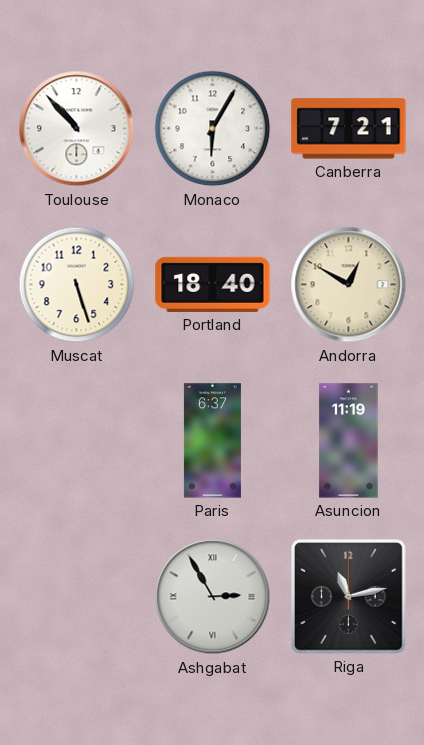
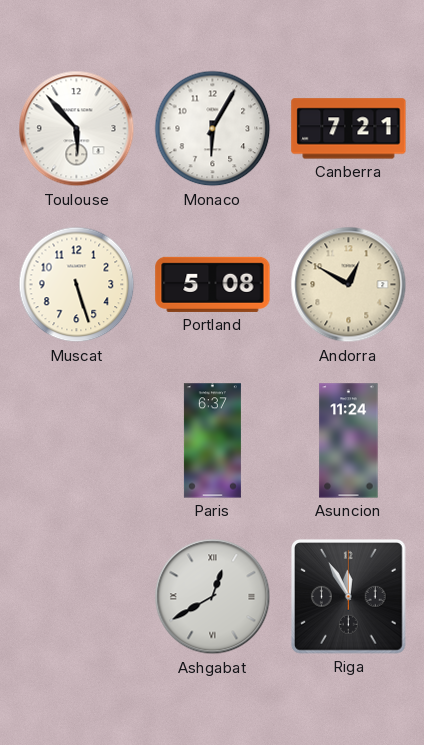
Toulouse: 10:53 -> 5:53
Portland: 18:40 -> 5:08
Asuncion: 11:19 -> 11:24
Ashgabat: 2:55 -> 12:40
Riga: 11:13 -> 11:55
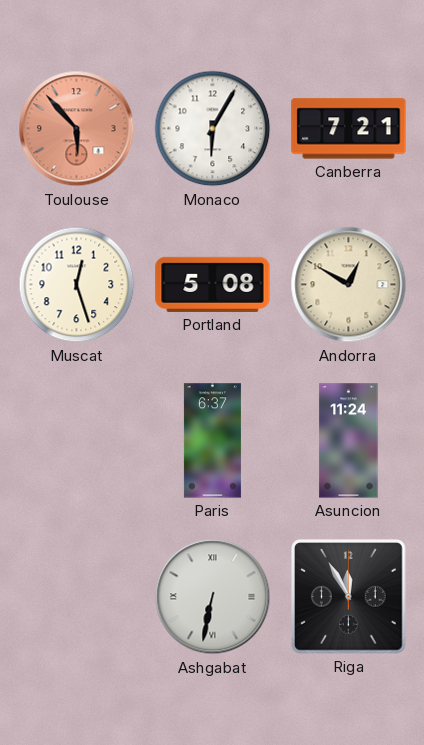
Toulouse dial: white -> salmon
Muscat: 5:27 -> 12:27
Ashgabat: 12:40 -> 6:32
